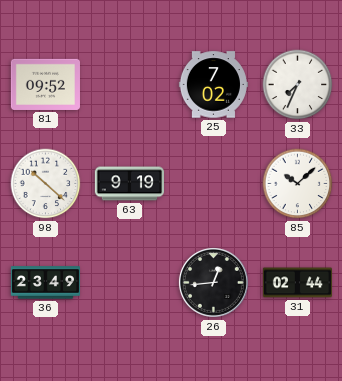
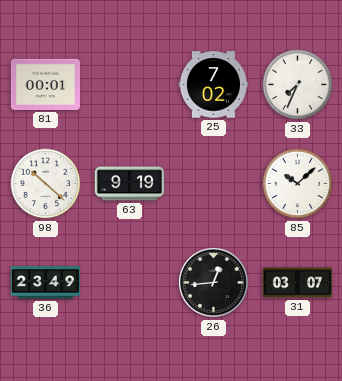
81: 09:52 -> 00:01
31: 02:44 -> 03:07
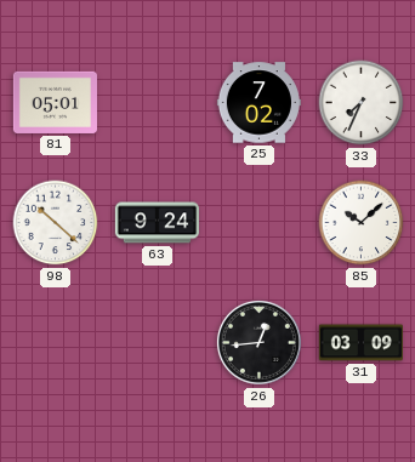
81: 00:01 -> 05:01
63: 9:19 -> 9:24
36: 23:49 -> none
31: 03:07 -> 03:09
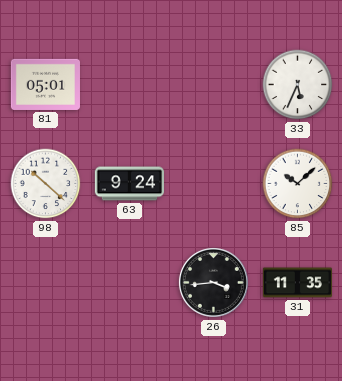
25: 7:02 -> none
33: 7:34 -> 5:34
26: 12:44 -> 3:44
31: 03:09 -> 11:35
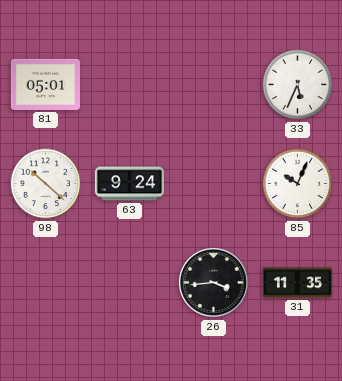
85: 10:08 -> 10:04
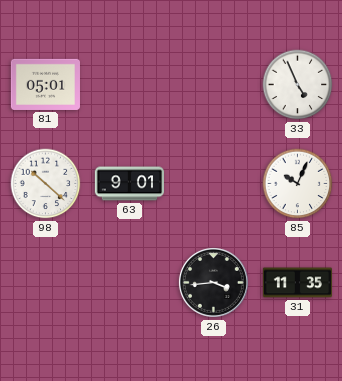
33: 5:34 -> 4:56
63: 9:24 -> 9:01
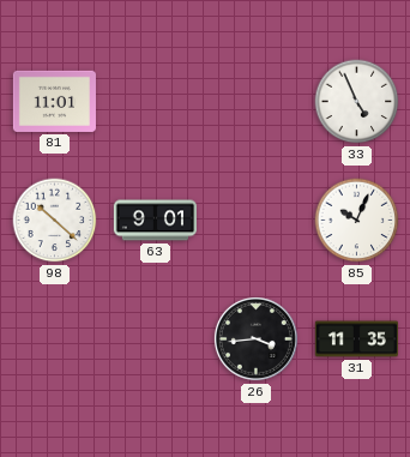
81: 05:01 -> 11:01
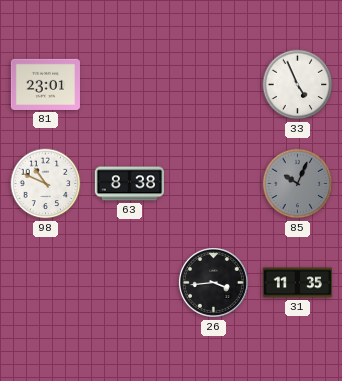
81: 11:01 -> 23:01
98: 10:22 -> 10:49
63: 9:01 -> 8:38
85 dial: white -> grey
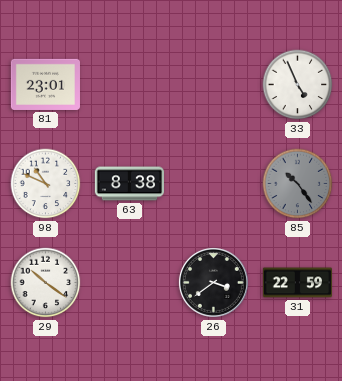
85: 10:04 -> 10:24
29: none -> 10:21
26: 3:44 -> 3:39
31: 11:35 -> 22:59
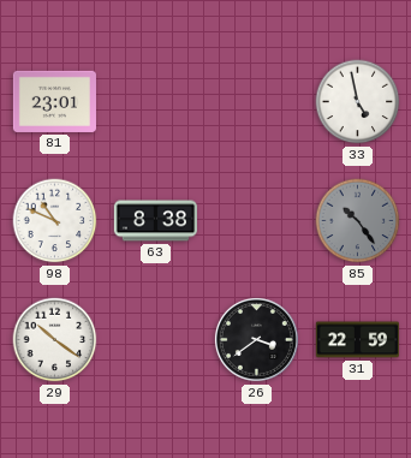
33: 4:56 -> 4:58
